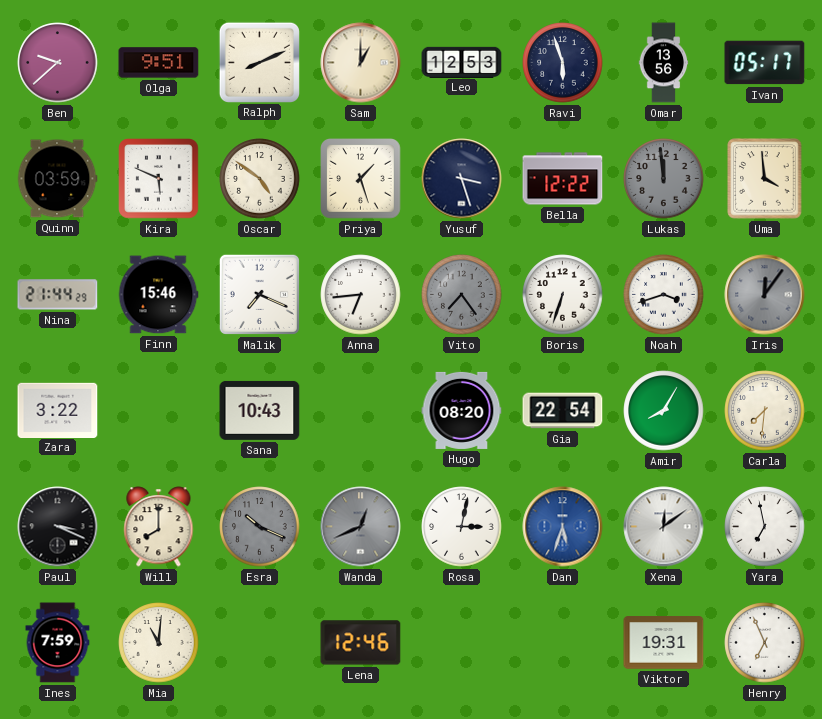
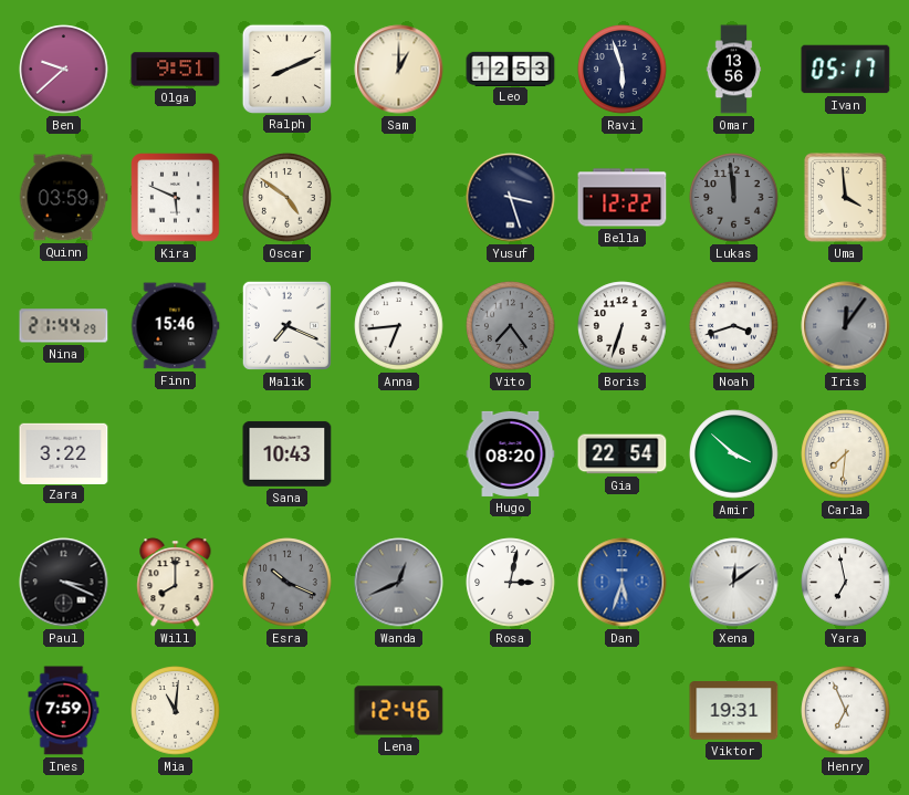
Priya: 1:27 -> none
Amir: 8:05 -> 3:52
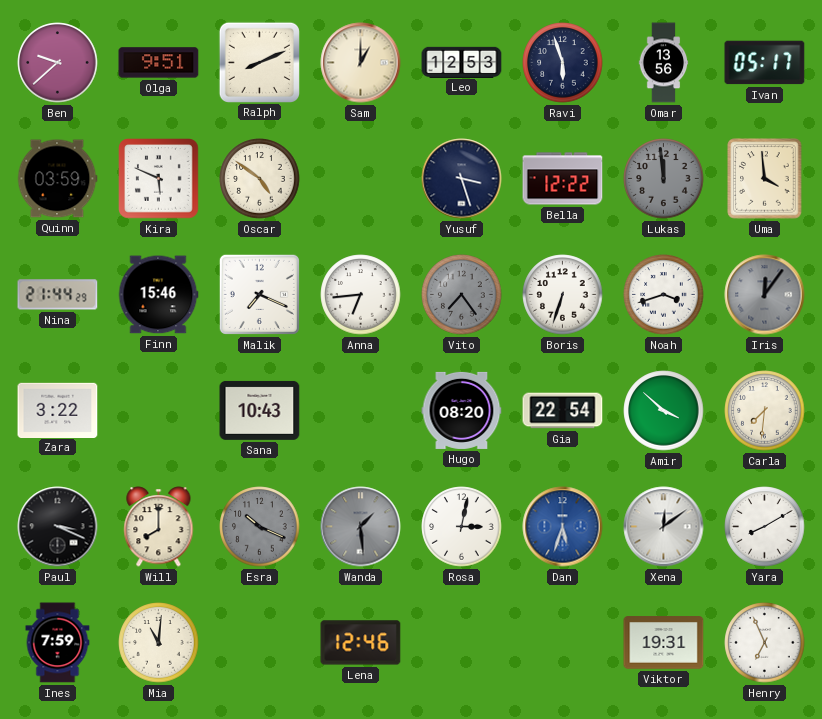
Wanda: 12:41 -> 1:29
Yara: 6:58 -> 8:10
